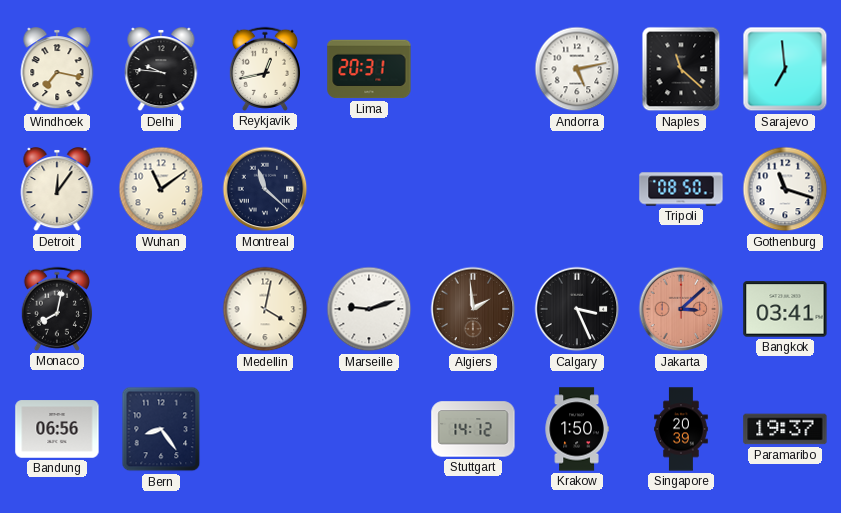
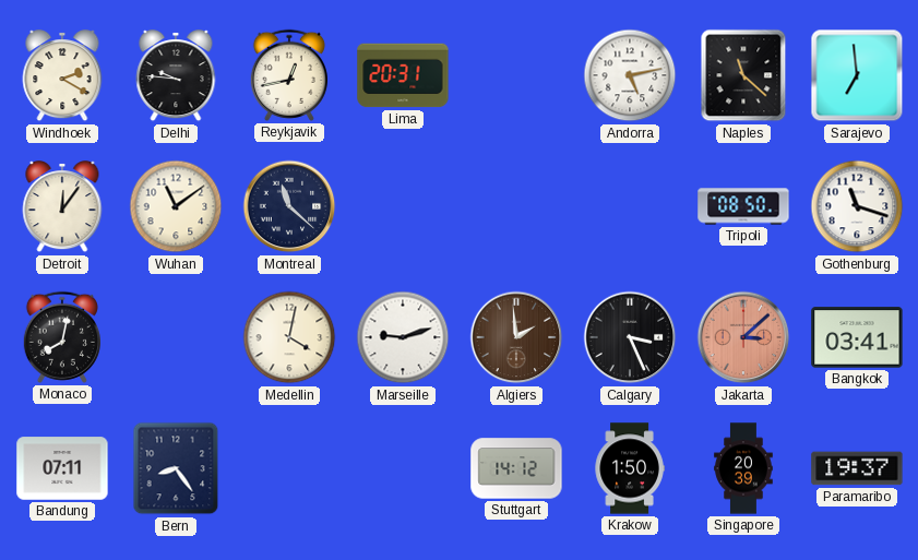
Windhoek: 7:17 -> 2:20
Bandung: 06:56 -> 07:11
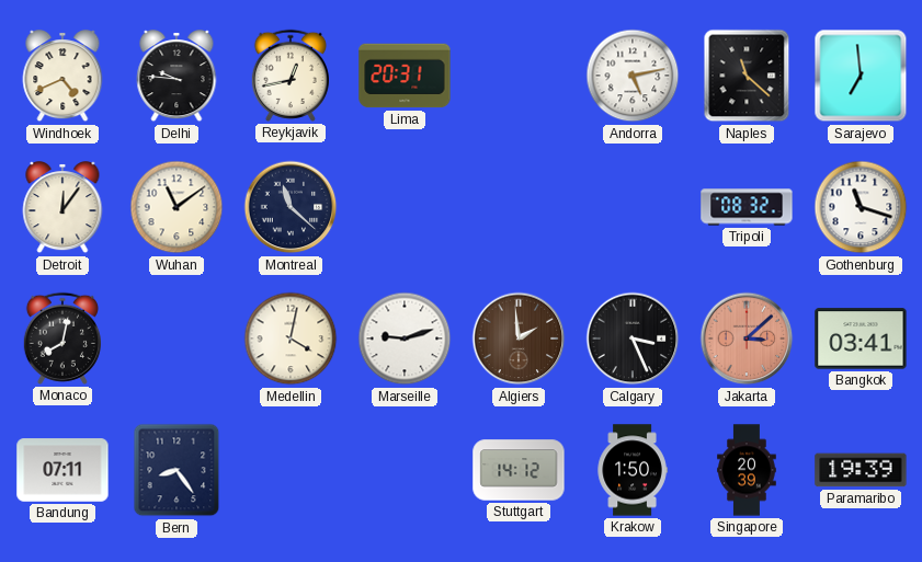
Windhoek: 2:20 -> 4:41
Tripoli: 08:50 -> 08:32
Paramaribo: 19:37 -> 19:39
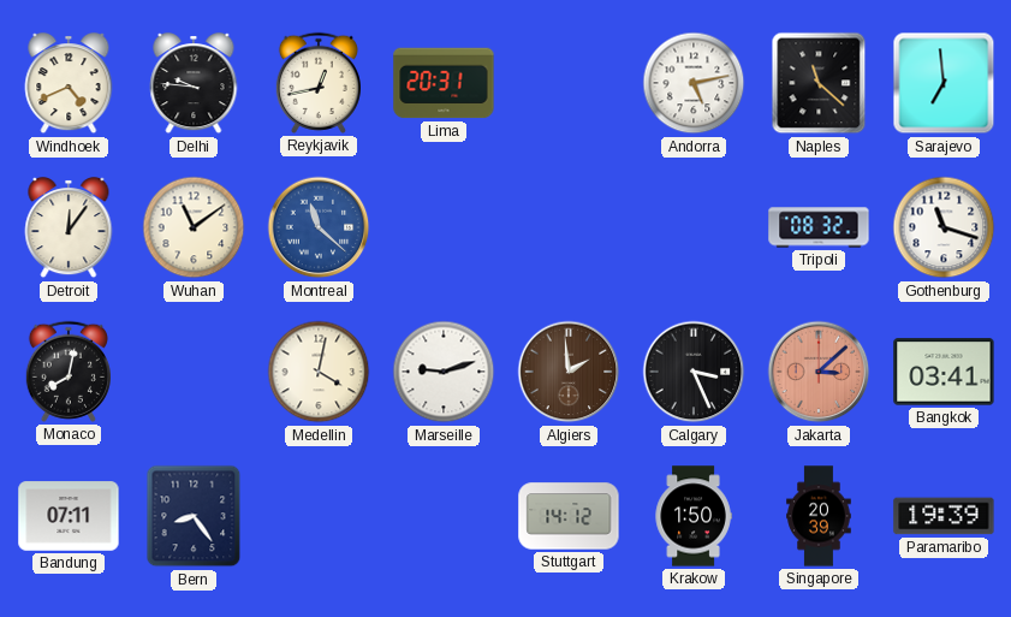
Montreal dial: navy -> blue
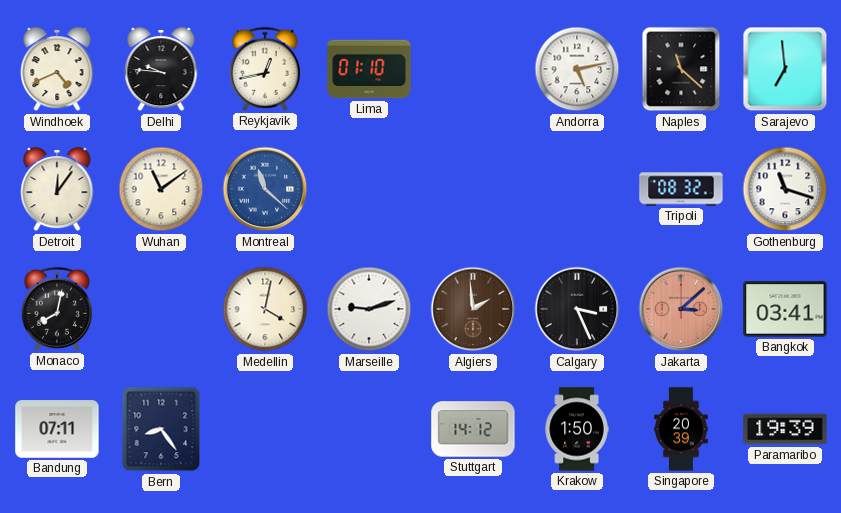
Lima: 20:31 -> 01:10
